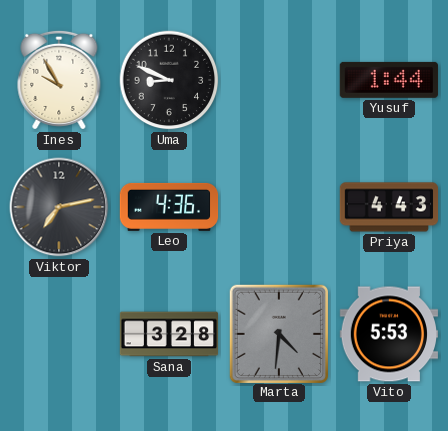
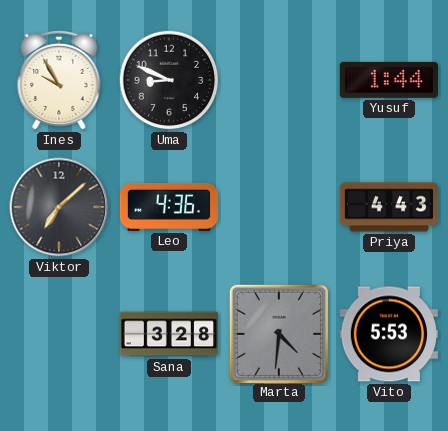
Viktor: 7:13 -> 7:08
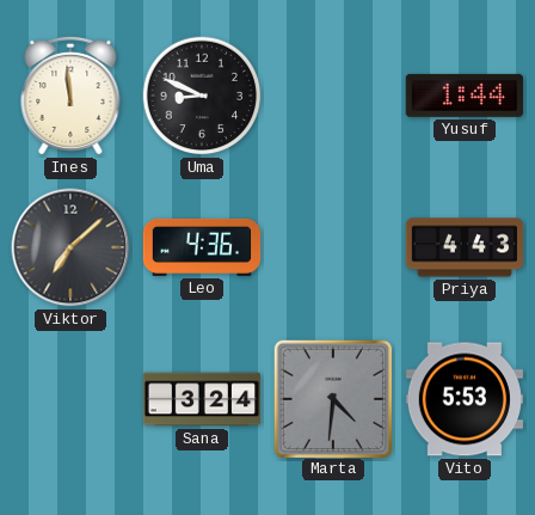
Ines: 9:55 -> 11:59
Sana: 3:28 -> 3:24
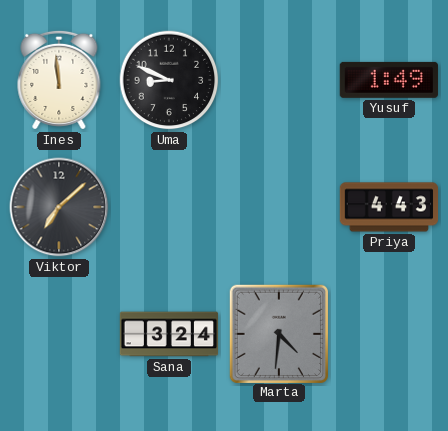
Yusuf: 1:44 -> 1:49
Leo: 4:36 -> none
Vito: 5:53 -> none
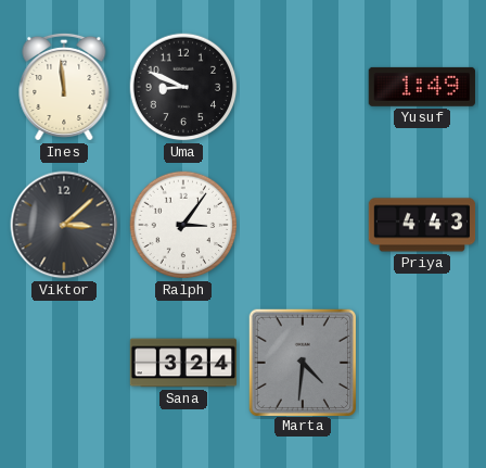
Viktor: 7:08 -> 3:08
Ralph: none -> 3:06
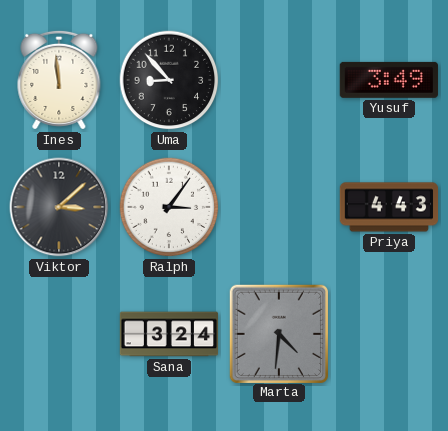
Uma: 8:49 -> 8:53
Yusuf: 1:49 -> 3:49
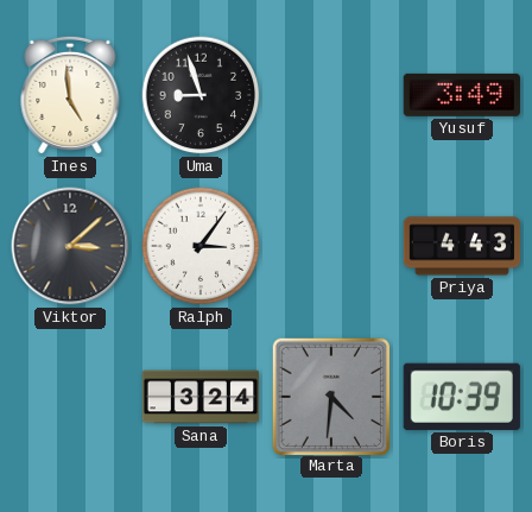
Ines: 11:59 -> 4:59
Uma: 8:53 -> 8:57
Boris: none -> 10:39
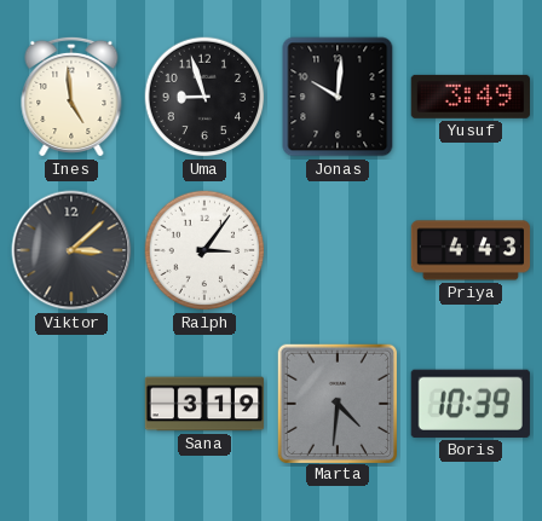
Jonas: none -> 10:01
Sana: 3:24 -> 3:19
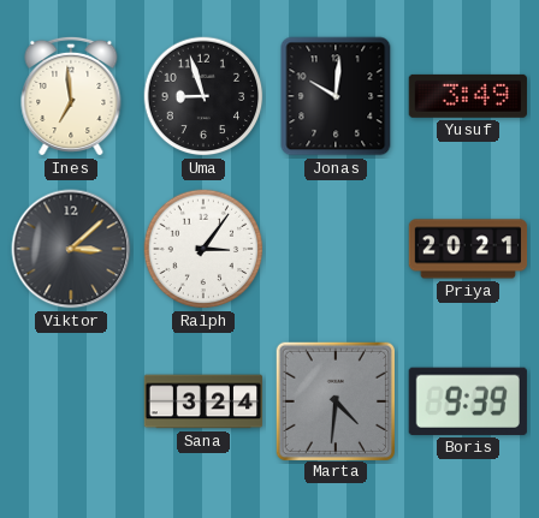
Ines: 4:59 -> 6:59
Priya: 4:43 -> 20:21
Sana: 3:19 -> 3:24
Boris: 10:39 -> 9:39
